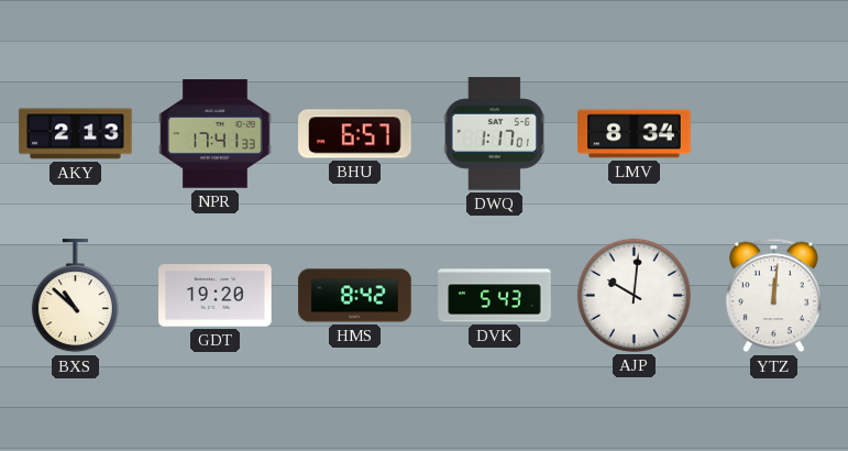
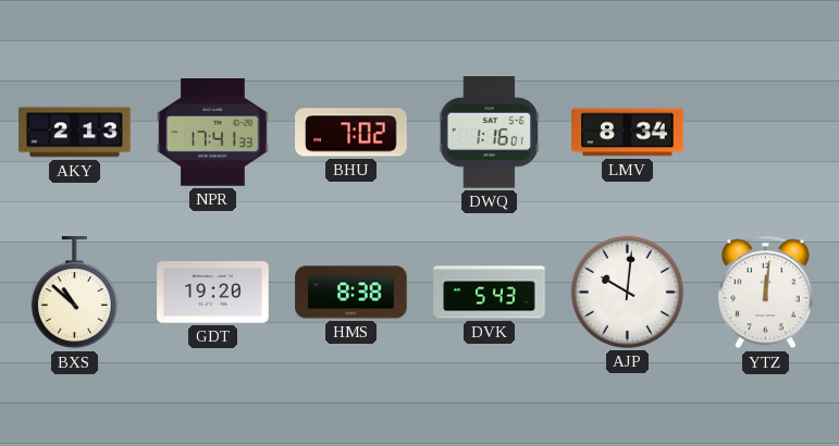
BHU: 6:57 -> 7:02
DWQ: 1:17 -> 1:16
HMS: 8:42 -> 8:38
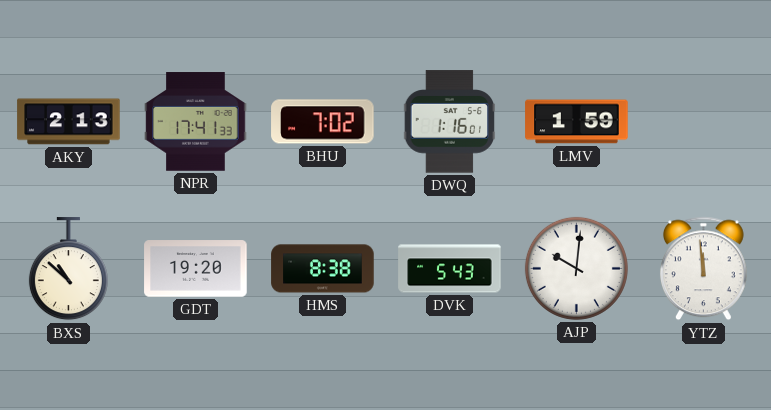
LMV: 8:34 -> 1:59
YTZ: 12:01 -> 11:59
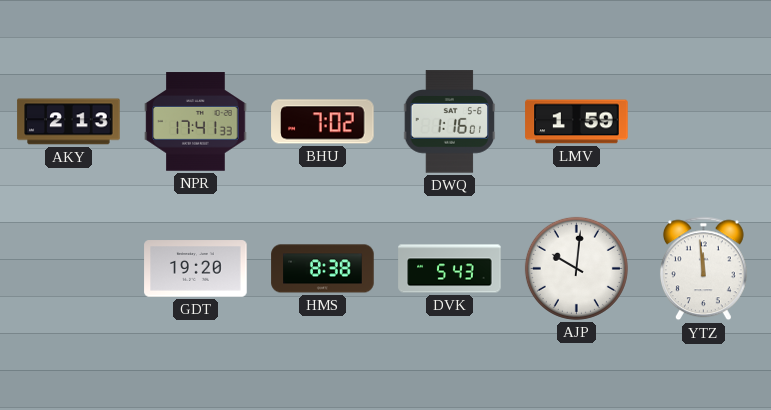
BXS: 10:52 -> none
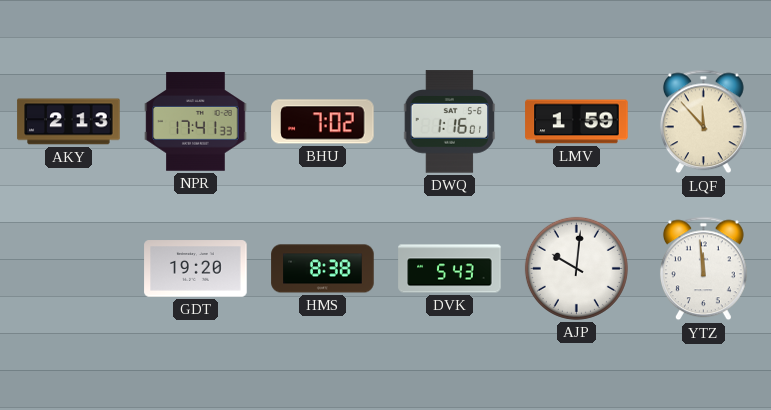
LQF: none -> 11:53
